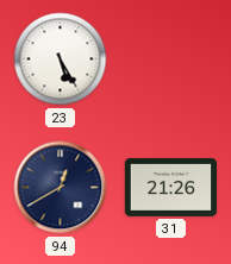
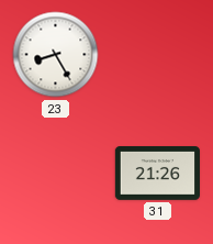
23: 5:25 -> 8:25
94: 12:40 -> none
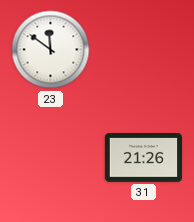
23: 8:25 -> 11:51
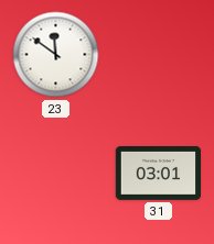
31: 21:26 -> 03:01
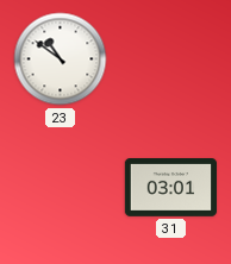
23: 11:51 -> 10:51
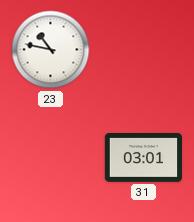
23: 10:51 -> 10:47
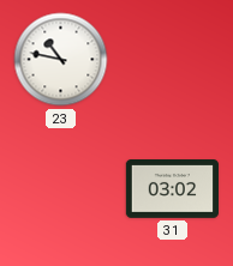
31: 03:01 -> 03:02
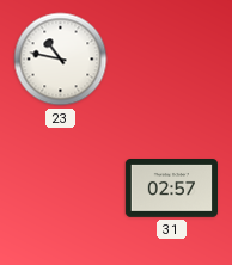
31: 03:02 -> 02:57
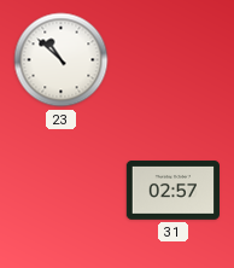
23: 10:47 -> 10:52
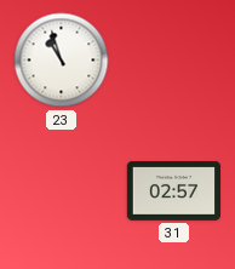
23: 10:52 -> 10:57
